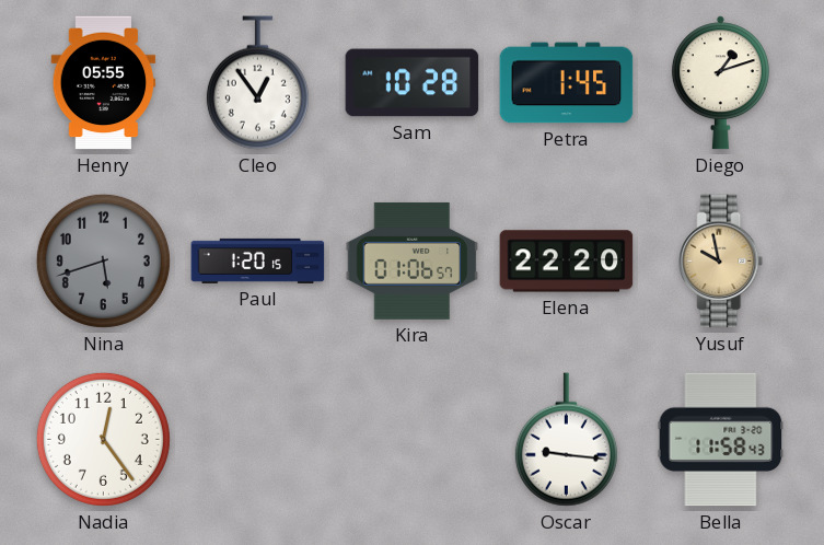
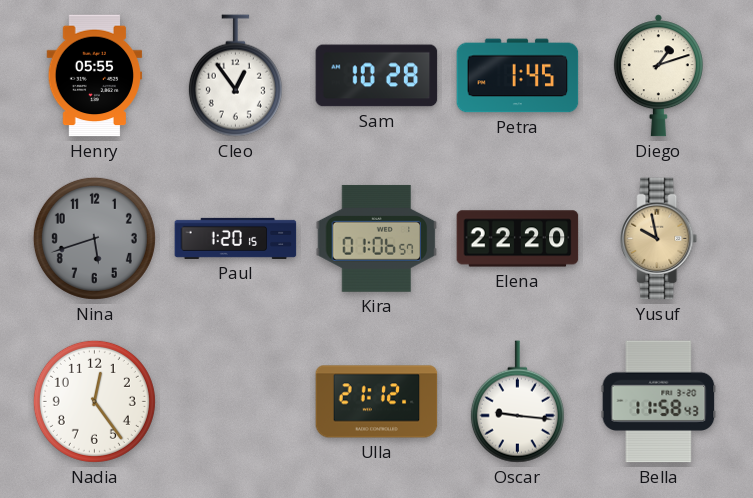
Ulla: none -> 21:12
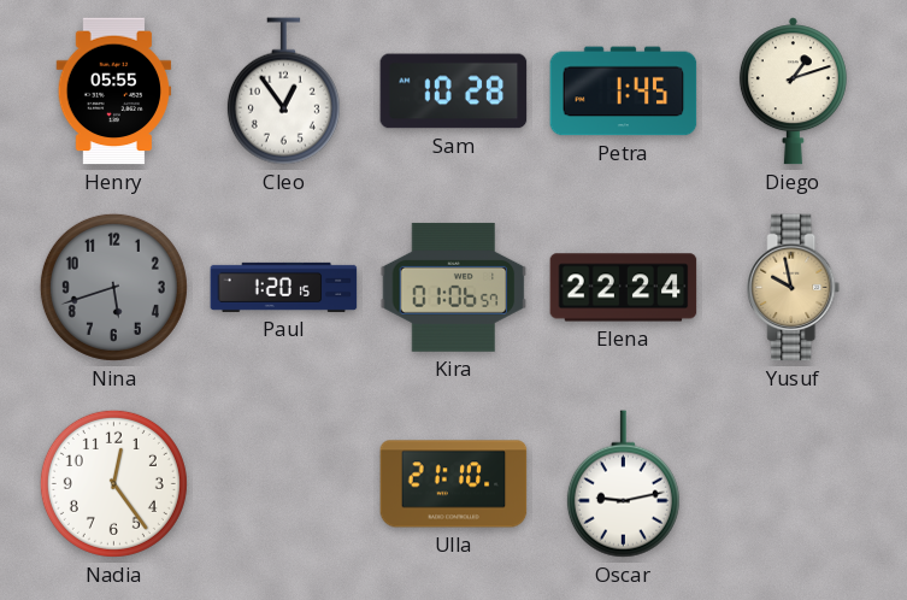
Elena: 22:20 -> 22:24
Ulla: 21:12 -> 21:10
Oscar: 9:16 -> 9:13
Bella: 11:58 -> none
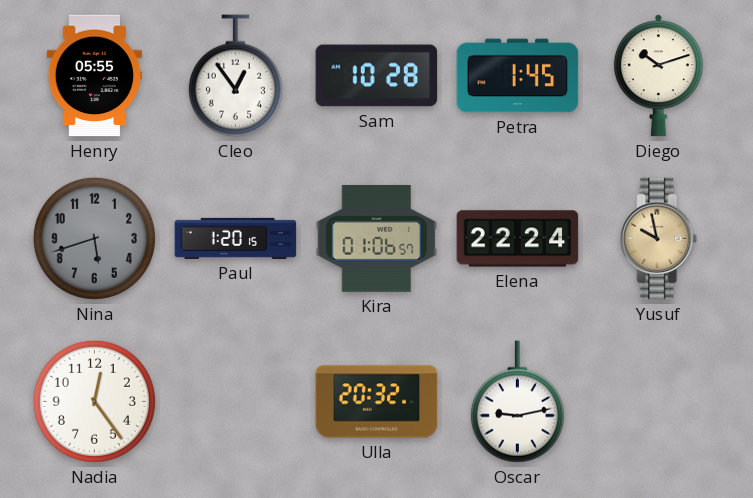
Diego: 1:12 -> 10:12
Ulla: 21:10 -> 20:32
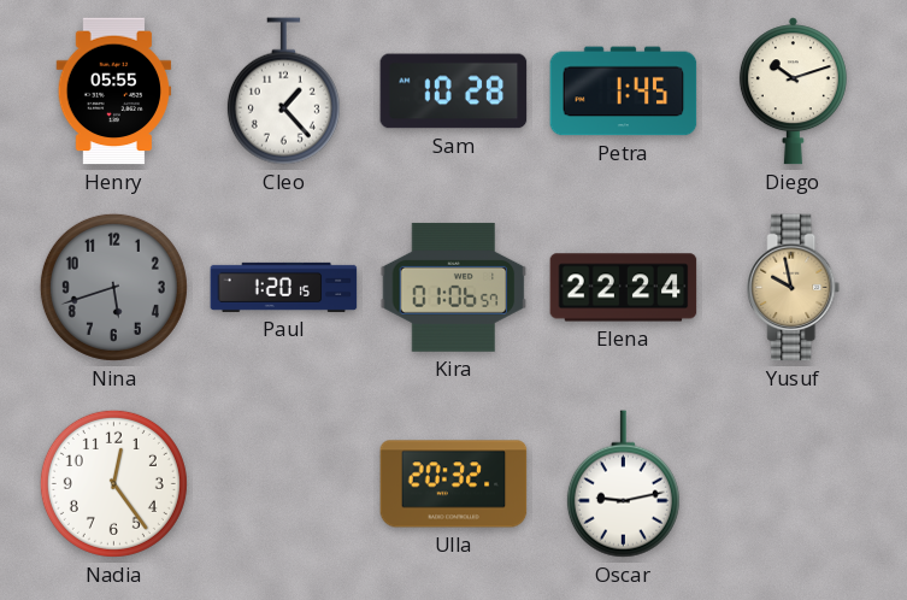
Cleo: 12:54 -> 1:23
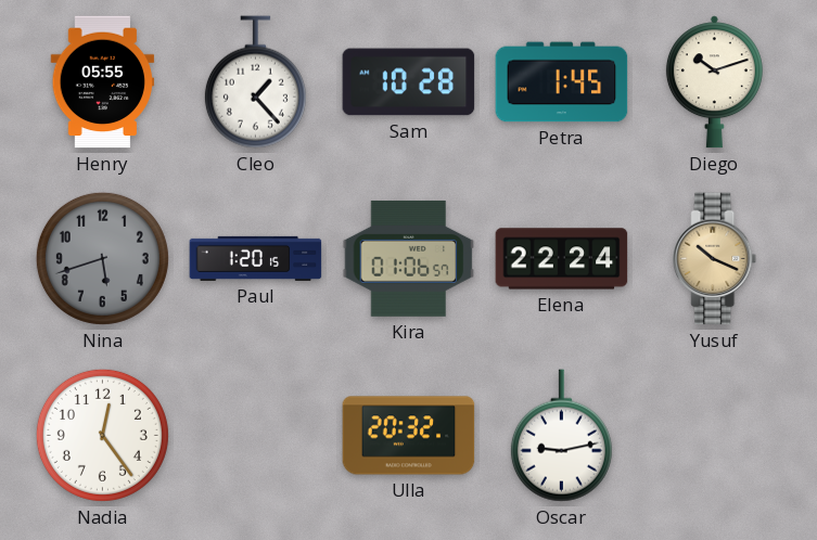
Yusuf: 9:58 -> 10:19
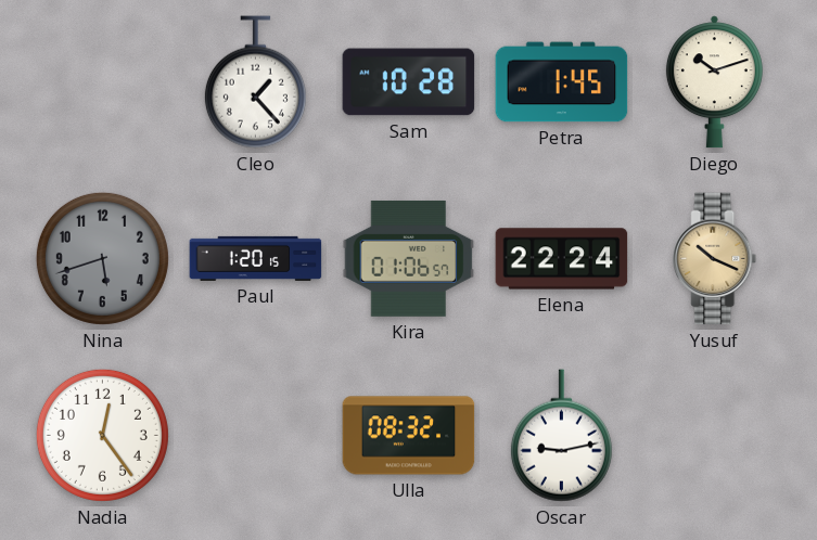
Henry: 05:55 -> none
Ulla: 20:32 -> 08:32
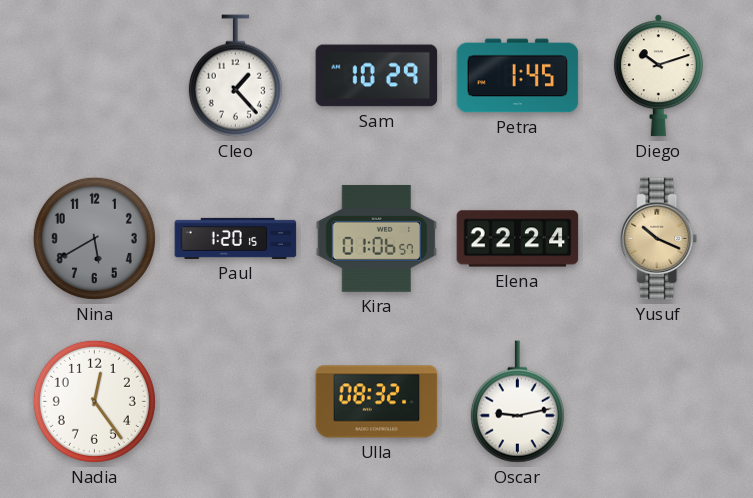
Sam: 10:28 -> 10:29
Nina: 5:42 -> 5:40
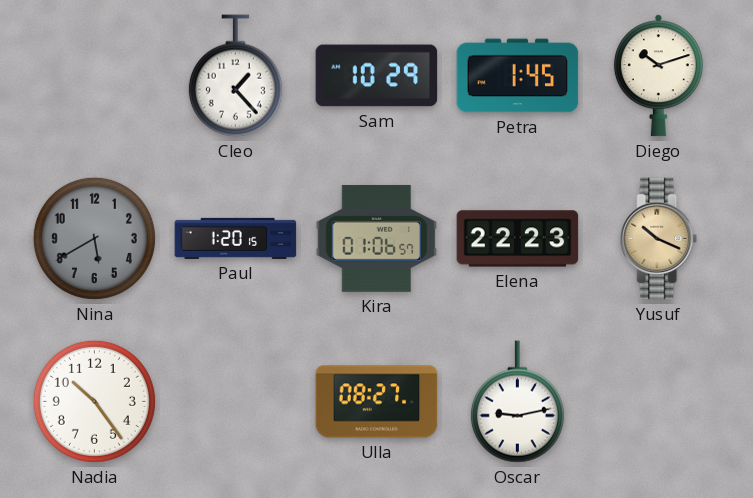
Elena: 22:24 -> 22:23
Nadia: 12:24 -> 10:24
Ulla: 08:32 -> 08:27
